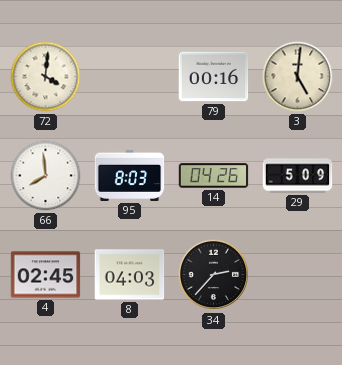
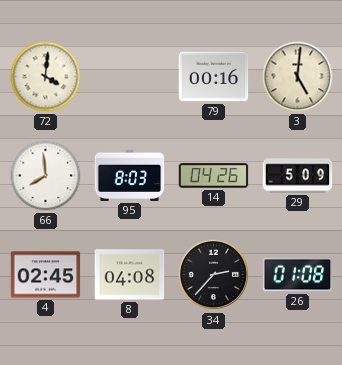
8: 04:03 -> 04:08
26: none -> 01:08
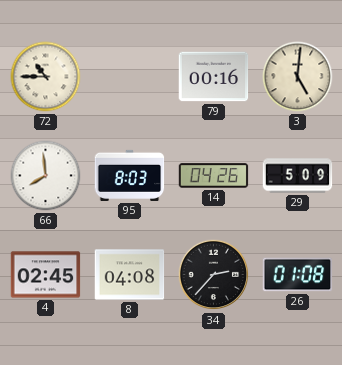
72: 4:01 -> 10:45
